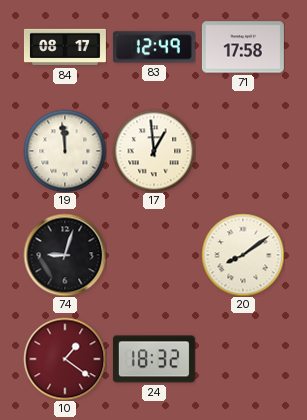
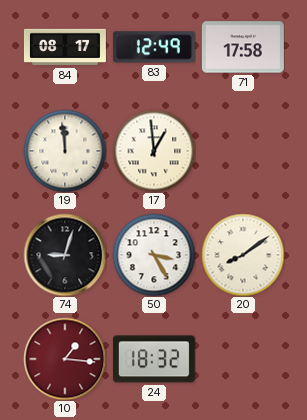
50: none -> 3:25
10: 1:21 -> 1:16
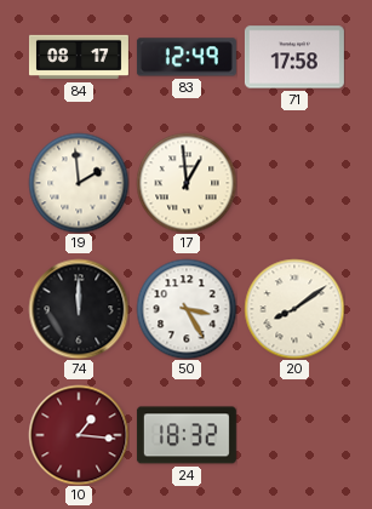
19: 11:59 -> 1:59
74: 9:03 -> 12:00
